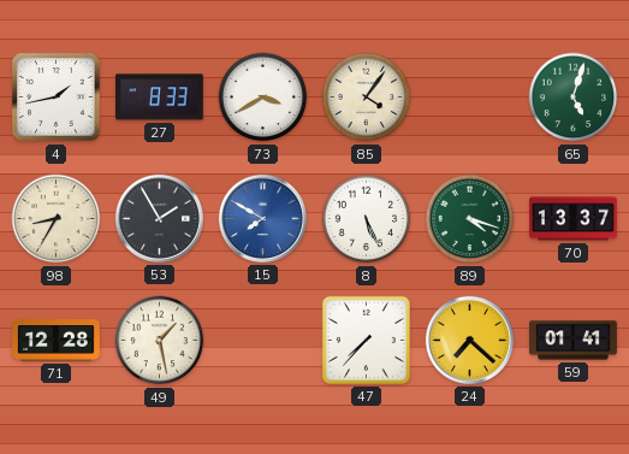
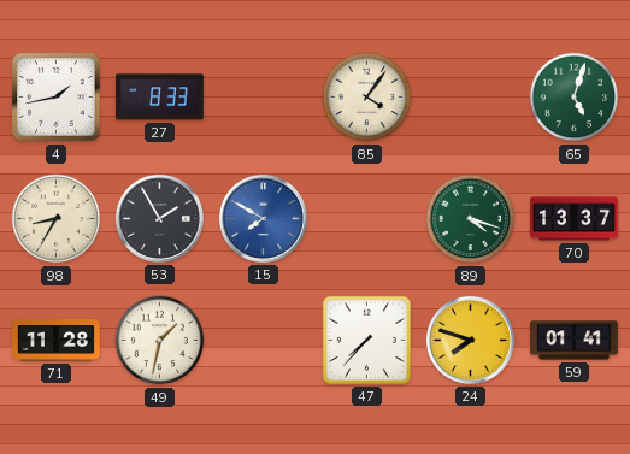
73: 3:40 -> none
8: 5:26 -> none
71: 12:28 -> 11:28
49: 1:28 -> 1:32
24: 7:22 -> 7:48
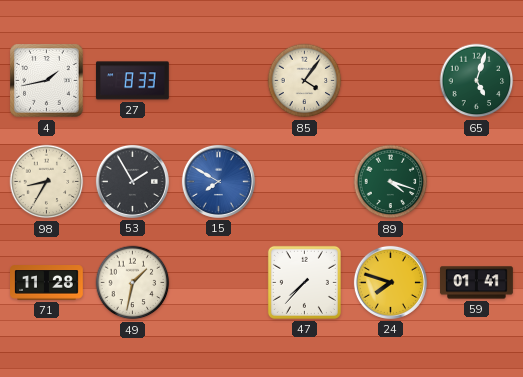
70: 13:37 -> none
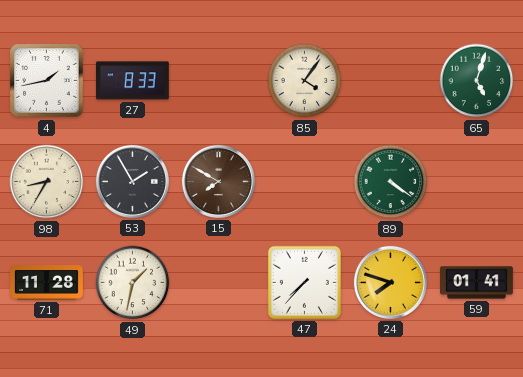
15 dial: blue -> brown
89: 4:18 -> 4:21
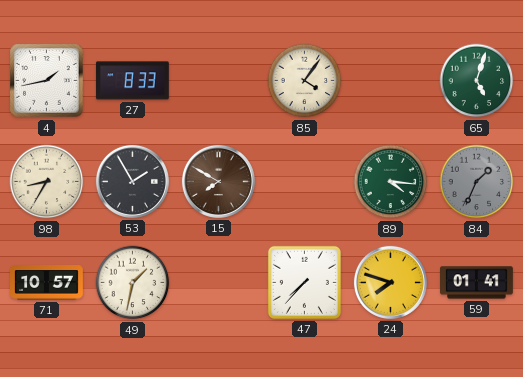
89: 4:21 -> 4:16
84: none -> 1:34
71: 11:28 -> 10:57
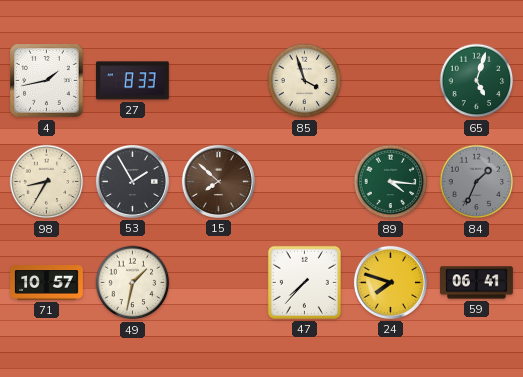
85: 4:06 -> 3:57
15: 7:50 -> 7:52
59: 01:41 -> 06:41
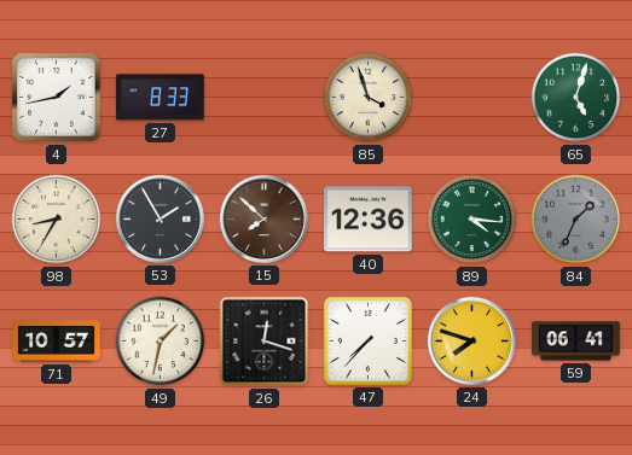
40: none -> 12:36
26: none -> 12:18
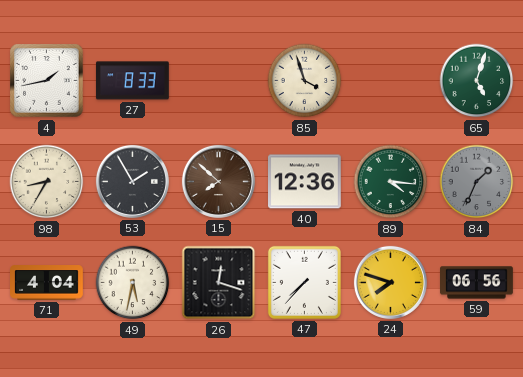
71: 10:57 -> 4:04
49: 1:32 -> 5:32
59: 06:41 -> 06:56
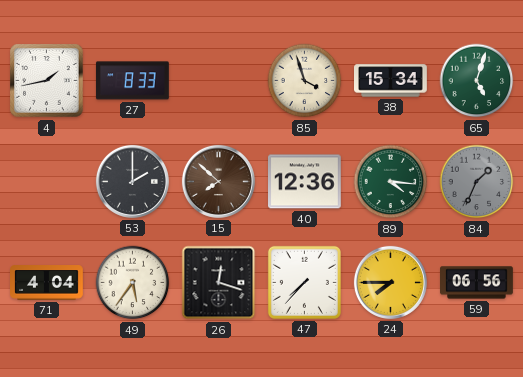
38: none -> 15:34
98: 8:35 -> none
53: 1:55 -> 2:00
49: 5:32 -> 5:36
24: 7:48 -> 7:45
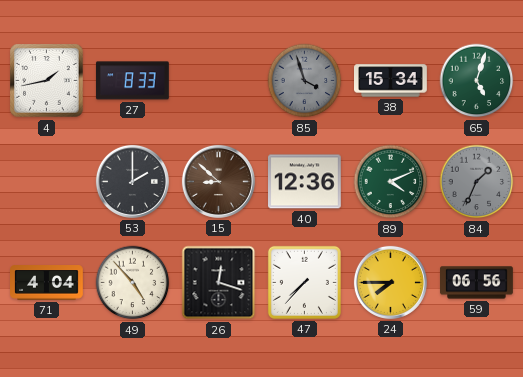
85 dial: cream -> grey
15: 7:52 -> 8:52
89: 4:16 -> 4:11
49: 5:36 -> 4:53
